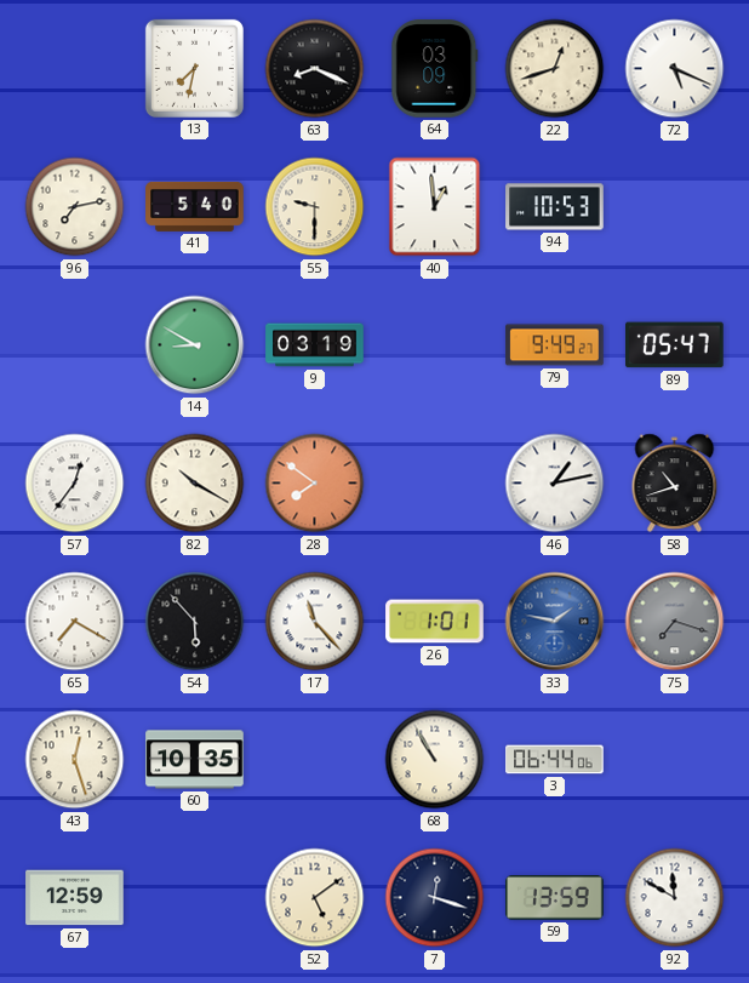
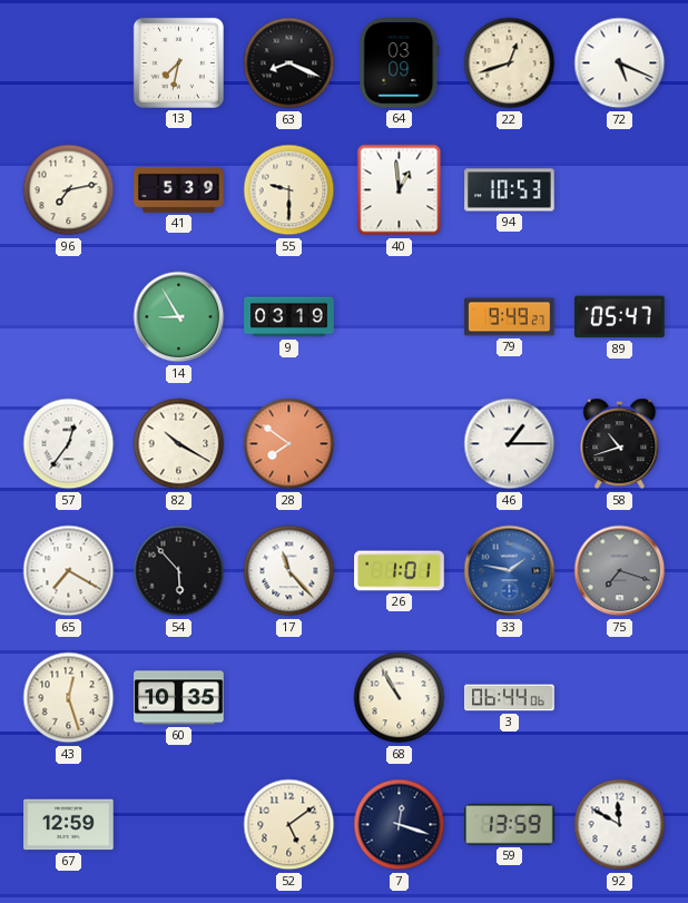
41: 5:40 -> 5:39
14: 8:50 -> 8:55
46: 1:13 -> 1:15
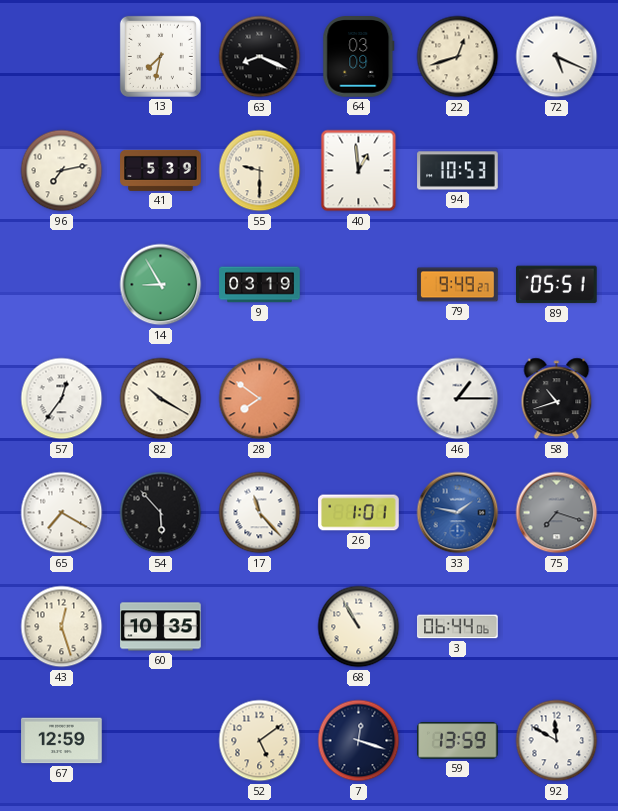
89: 05:47 -> 05:51
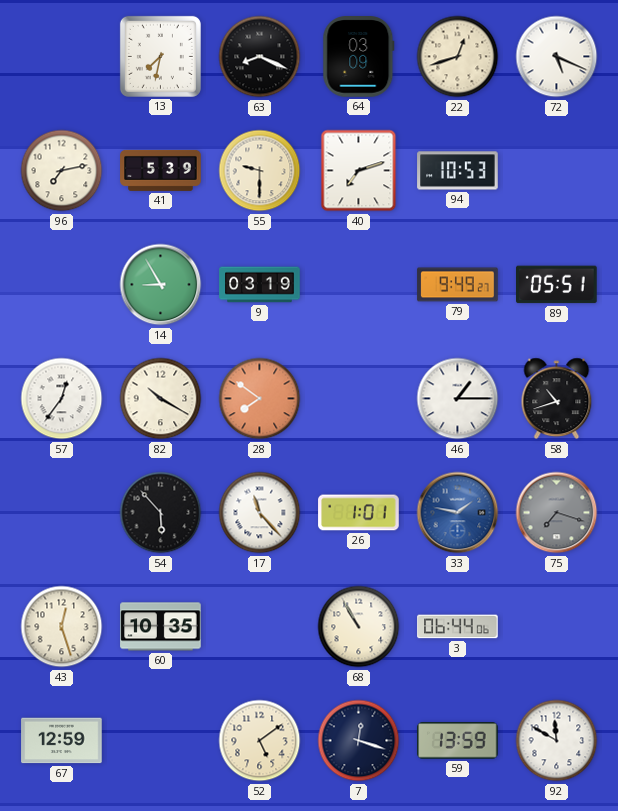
40: 12:59 -> 7:12
65: 7:20 -> none
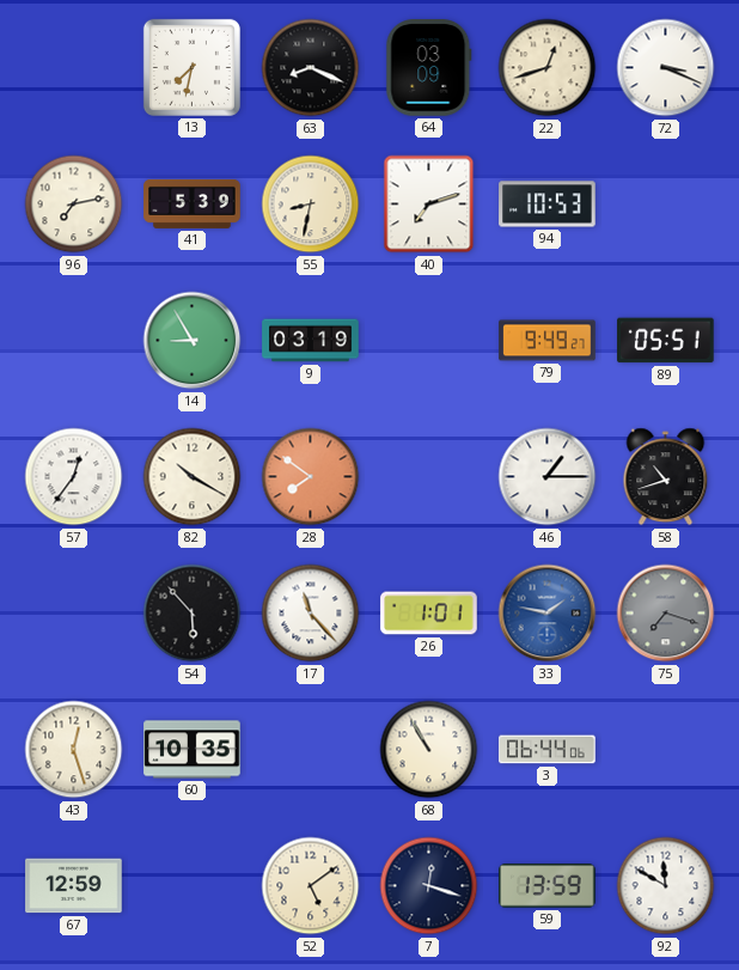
72: 5:19 -> 3:19
55: 9:30 -> 8:32
